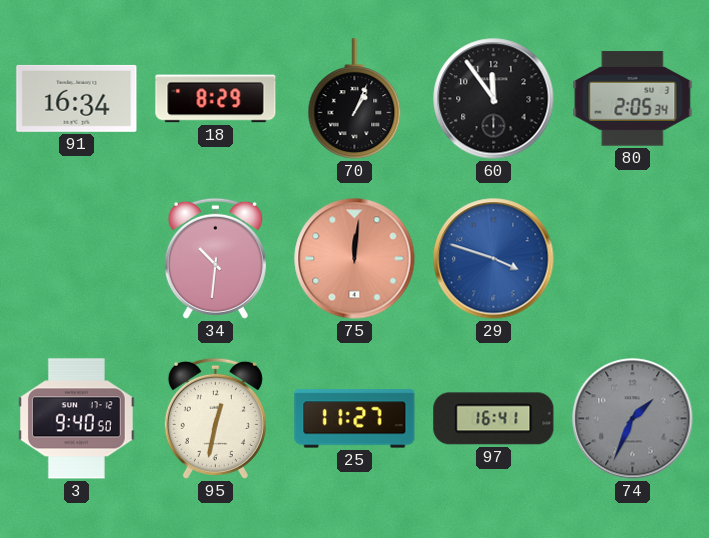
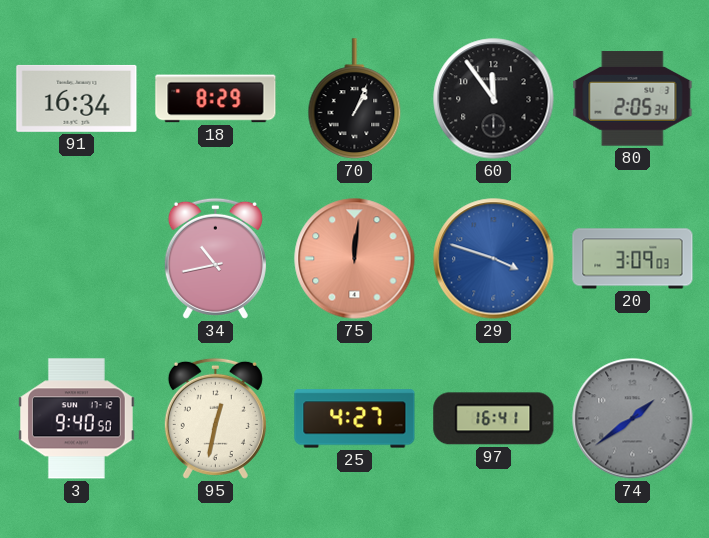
34: 10:31 -> 10:43
20: none -> 3:09
25: 11:27 -> 4:27
74: 1:34 -> 1:39
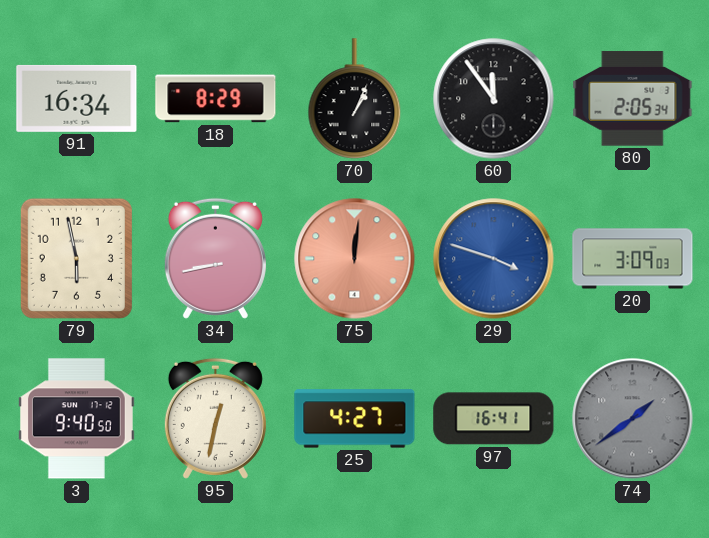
79: none -> 5:58
34: 10:43 -> 8:43
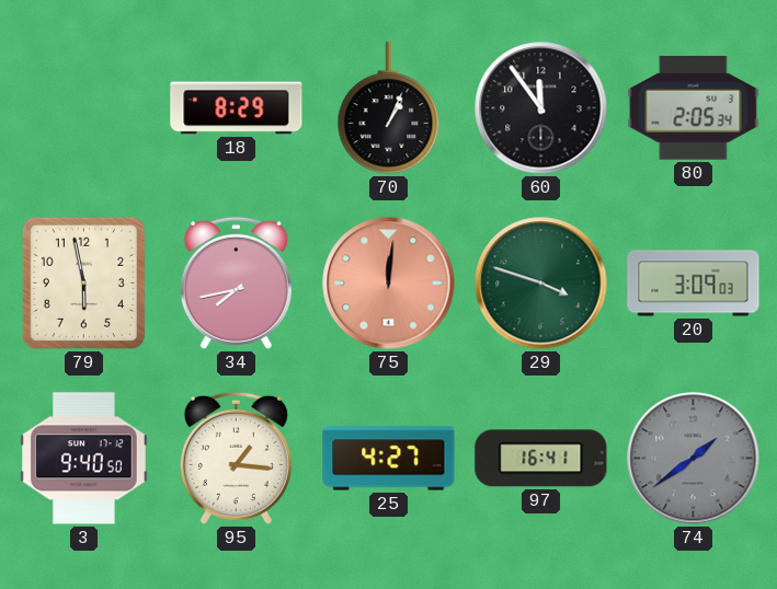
91: 16:34 -> none
34: 8:43 -> 7:43
29 dial: blue -> green
95: 12:32 -> 1:16
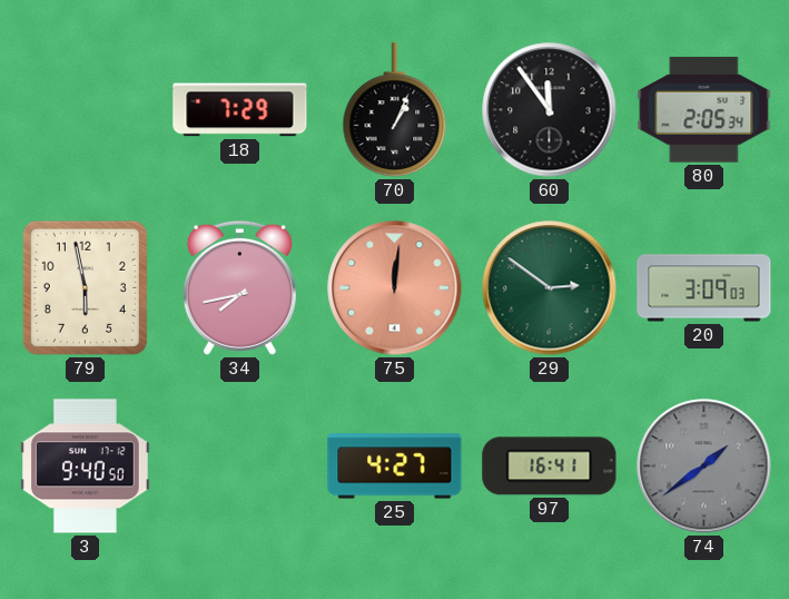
18: 8:29 -> 7:29
29: 3:48 -> 2:51
95: 1:16 -> none
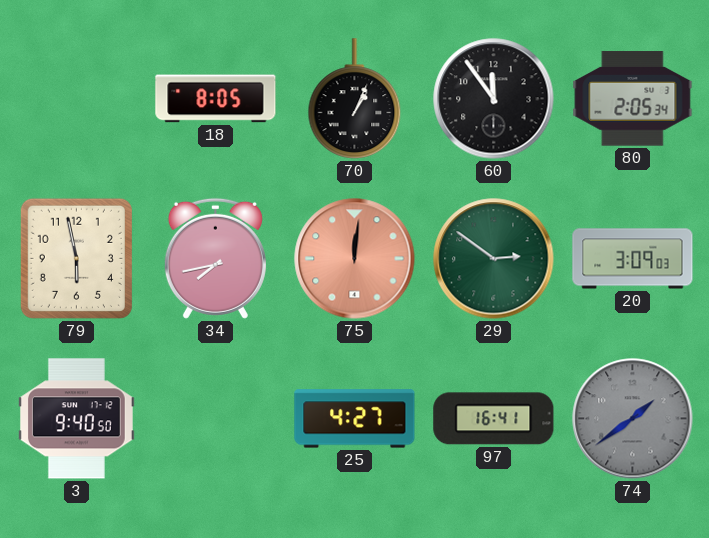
18: 7:29 -> 8:05
